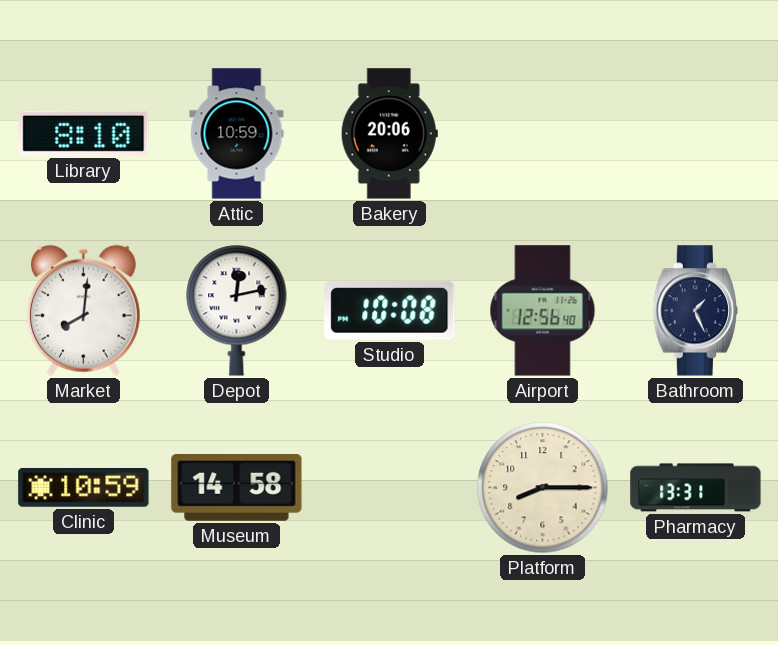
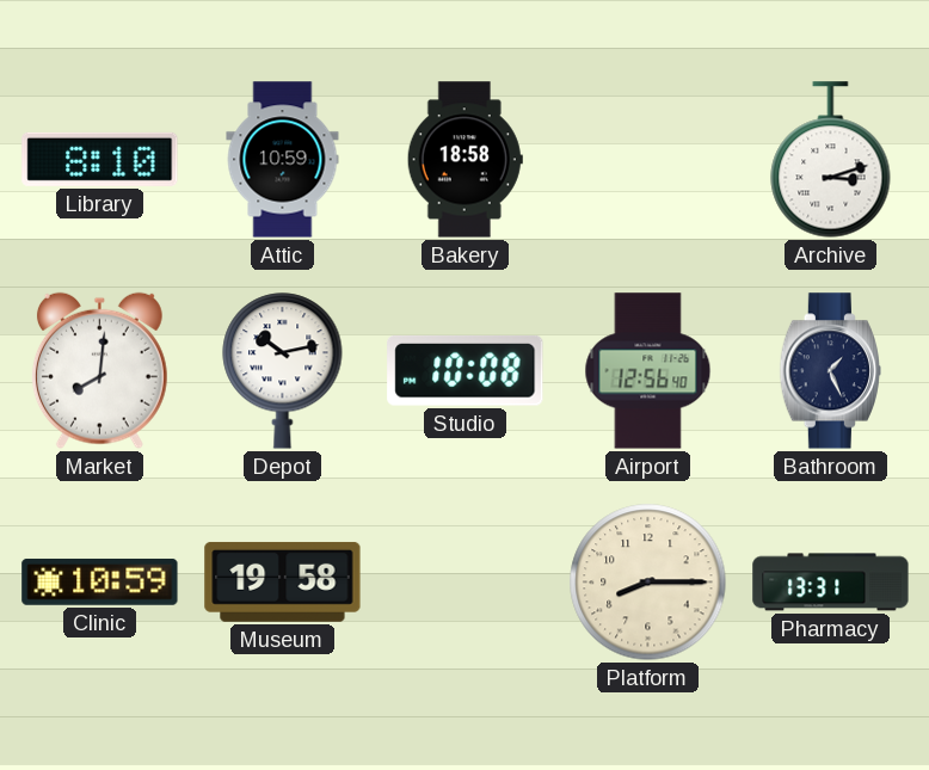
Bakery: 20:06 -> 18:58
Archive: none -> 3:12
Depot: 12:13 -> 10:13
Museum: 14:58 -> 19:58
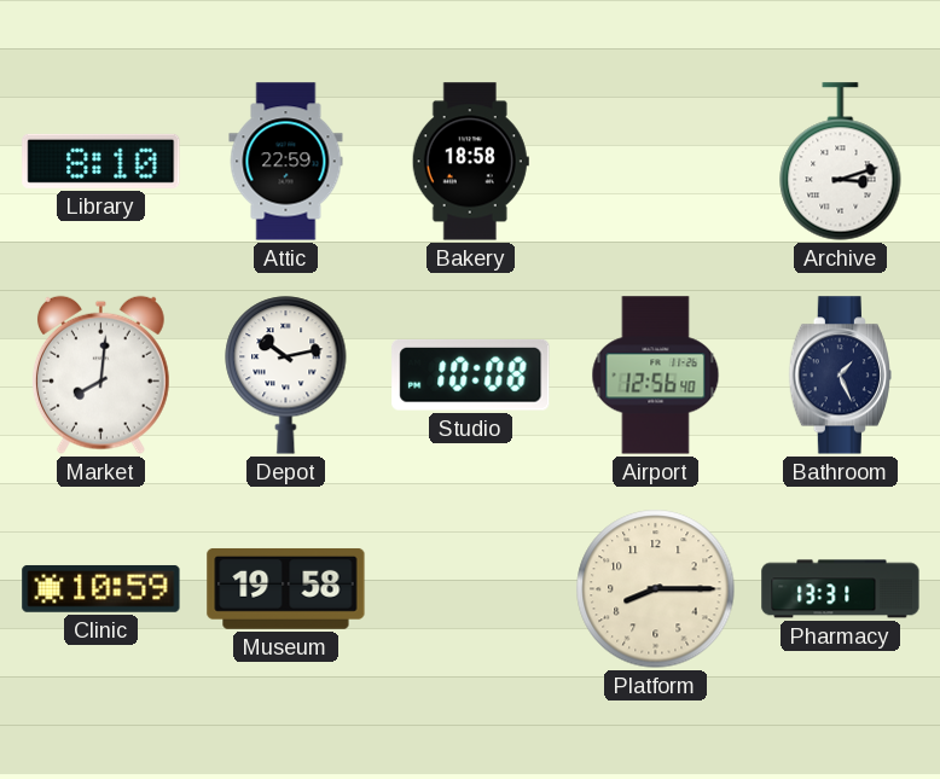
Attic: 10:59 -> 22:59
